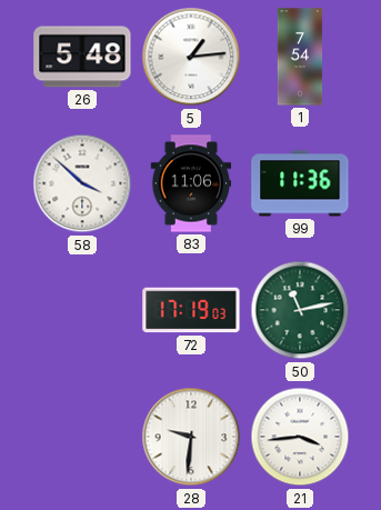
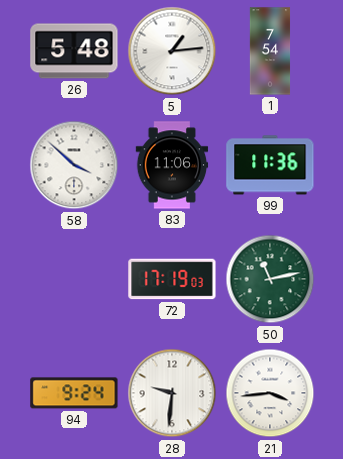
94: none -> 9:24
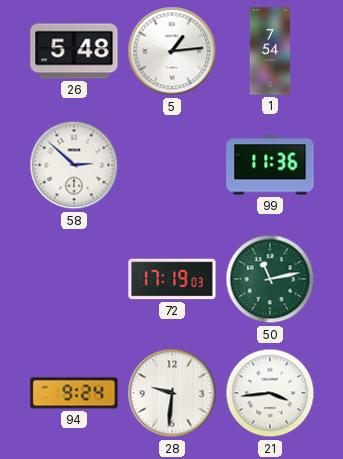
58: 3:52 -> 2:52
83: 11:06 -> none
